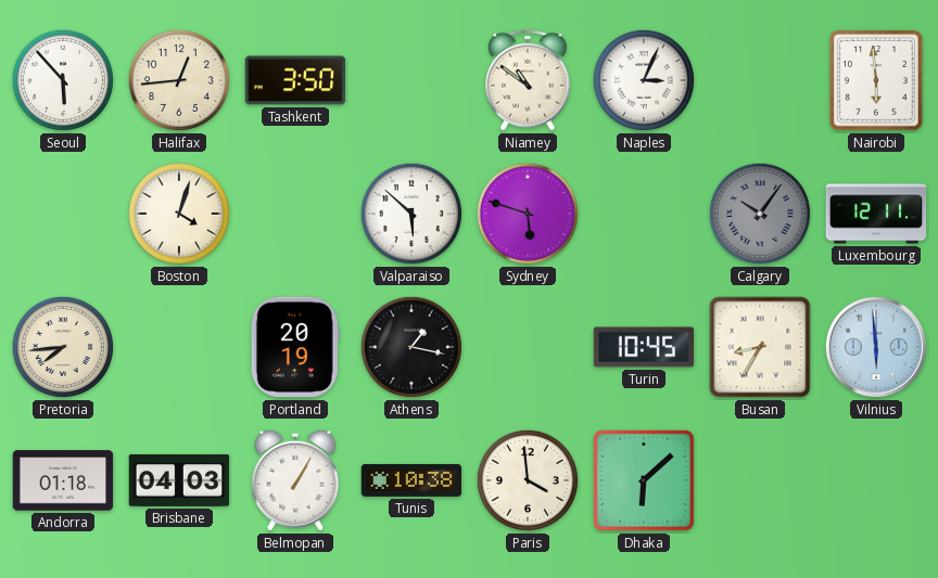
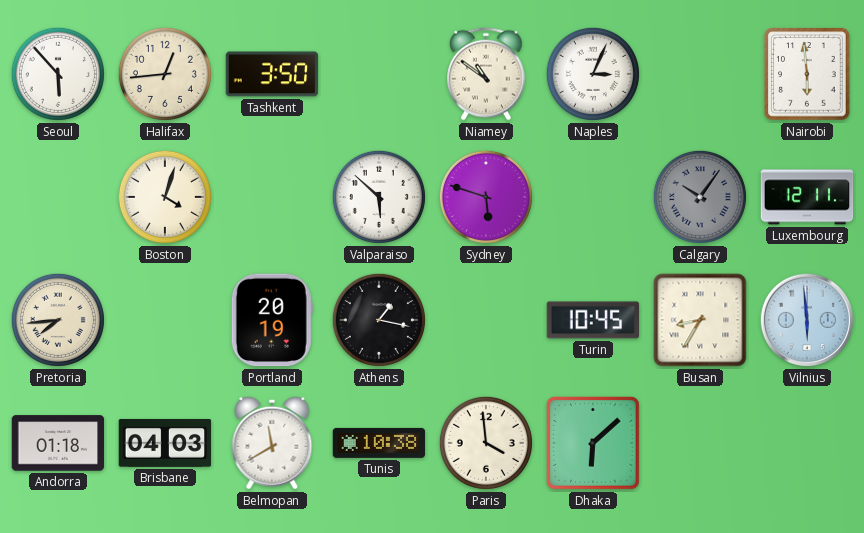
Belmopan: 1:05 -> 11:40
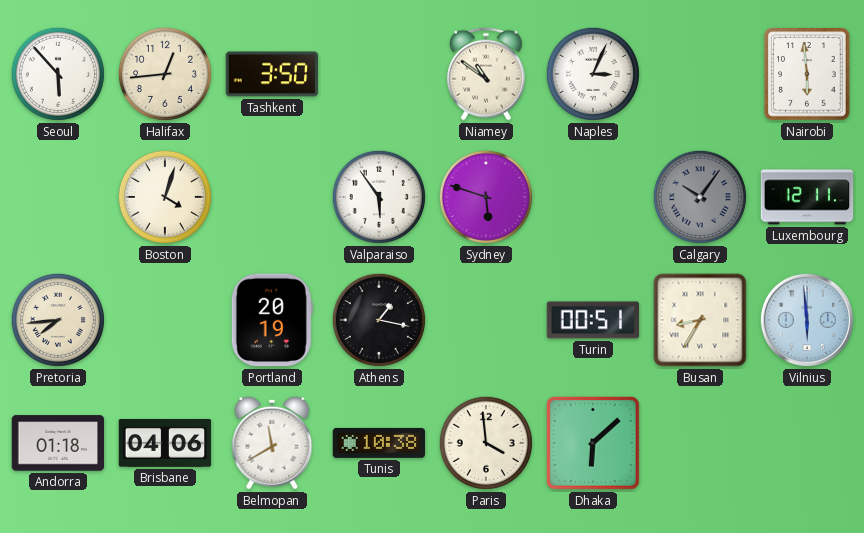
Valparaiso: 5:52 -> 5:54
Turin: 10:45 -> 00:51
Brisbane: 04:03 -> 04:06
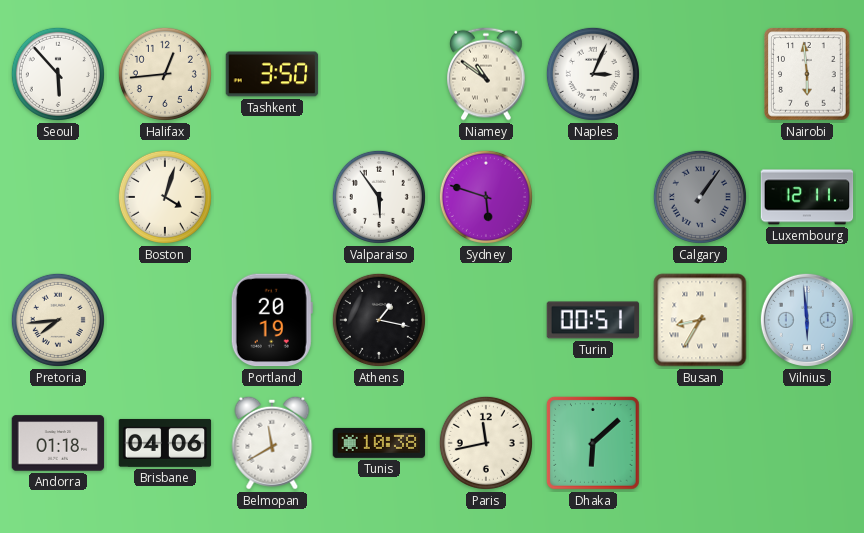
Calgary: 10:06 -> 1:06
Paris: 3:59 -> 11:43
